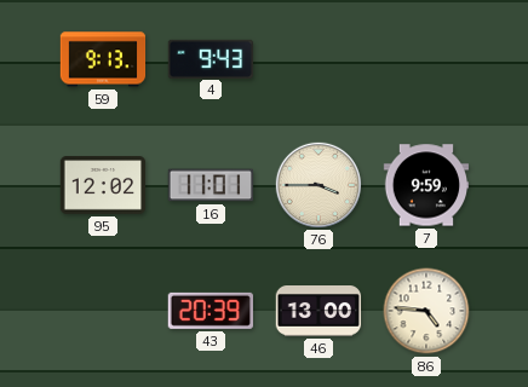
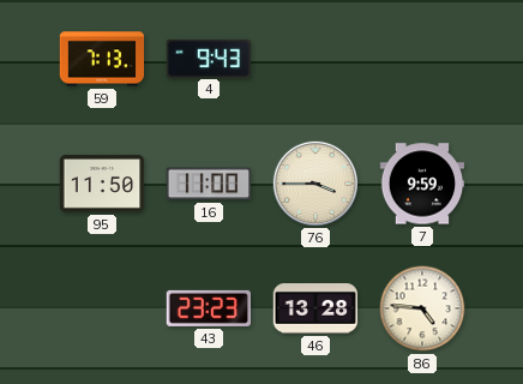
59: 9:13 -> 7:13
95: 12:02 -> 11:50
16: 11:01 -> 11:00
43: 20:39 -> 23:23
46: 13:00 -> 13:28
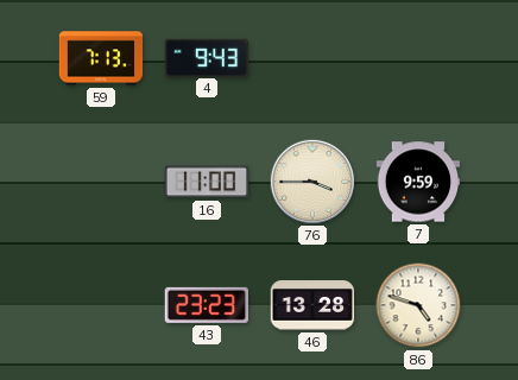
95: 11:50 -> none
86: 4:46 -> 4:48
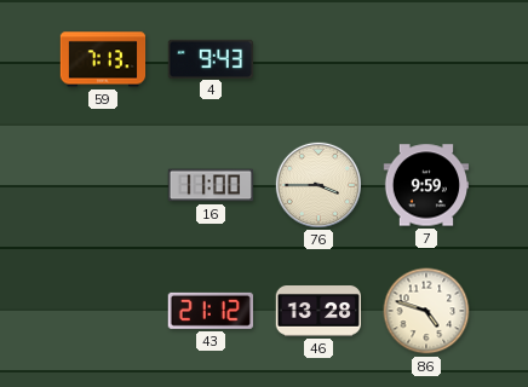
43: 23:23 -> 21:12
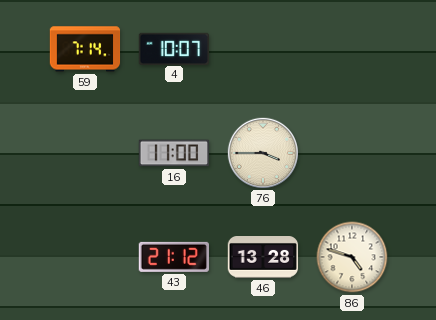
59: 7:13 -> 7:14
4: 9:43 -> 10:07
7: 9:59 -> none
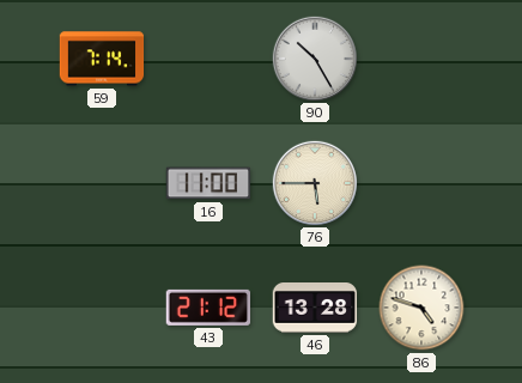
4: 10:07 -> none
90: none -> 10:25
76: 3:45 -> 5:45
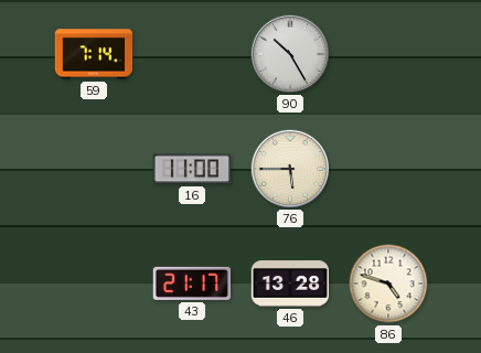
43: 21:12 -> 21:17
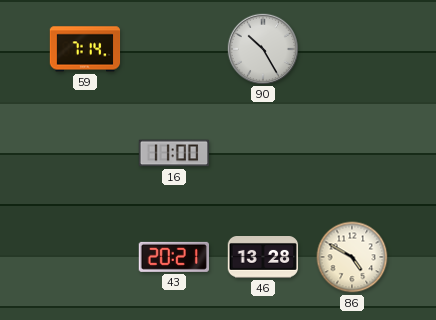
76: 5:45 -> none
43: 21:17 -> 20:21
86: 4:48 -> 4:50
